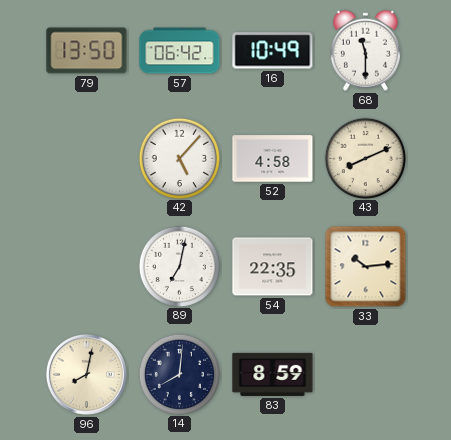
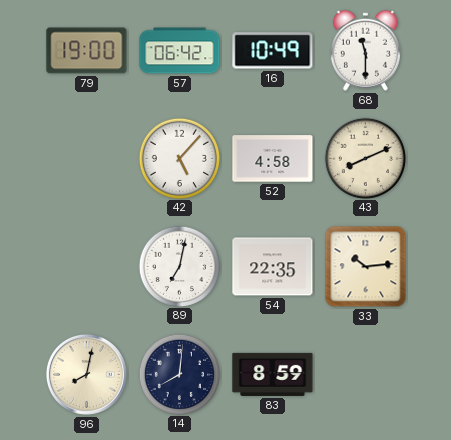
79: 13:50 -> 19:00
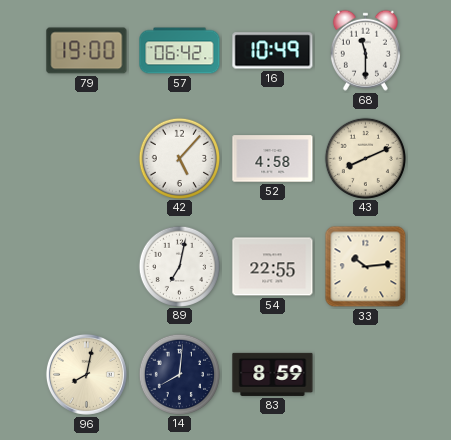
54: 22:35 -> 22:55
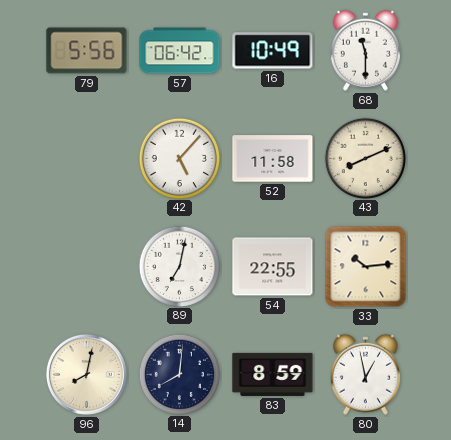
79: 19:00 -> 5:56
52: 4:58 -> 11:58
80: none -> 12:58
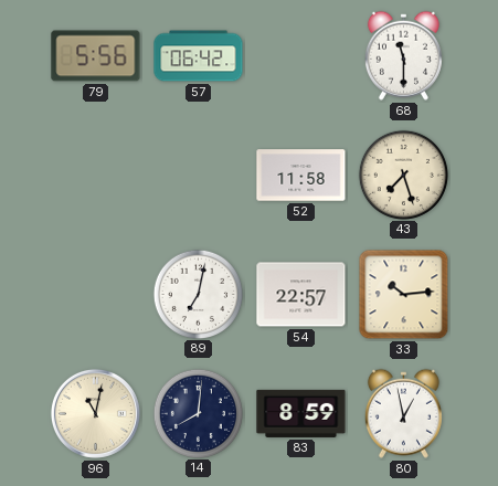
16: 10:49 -> none
42: 5:07 -> none
43: 8:11 -> 7:27
54: 22:55 -> 22:57
96: 8:02 -> 11:02
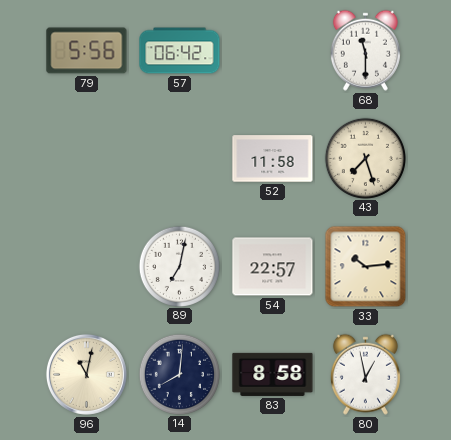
83: 8:59 -> 8:58
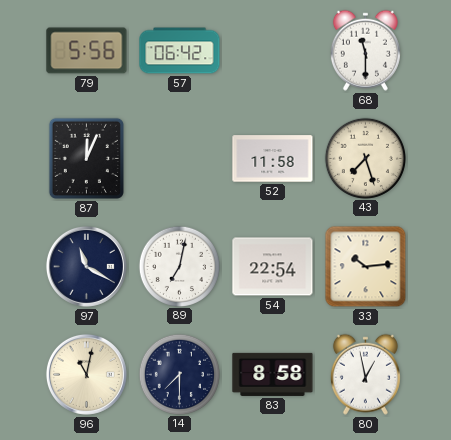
87: none -> 12:04
97: none -> 11:20
54: 22:57 -> 22:54
14: 8:01 -> 7:30
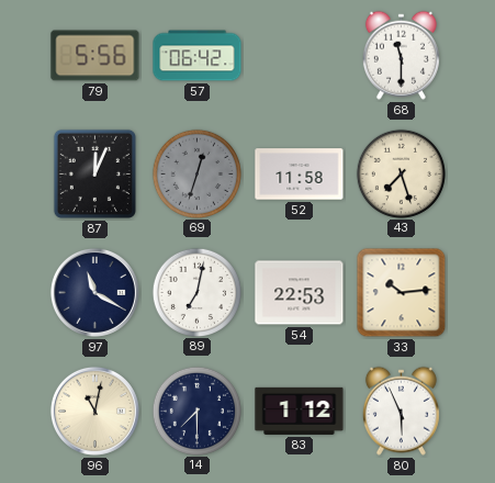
69: none -> 12:33
54: 22:54 -> 22:53
83: 8:58 -> 1:12
80: 12:58 -> 5:56
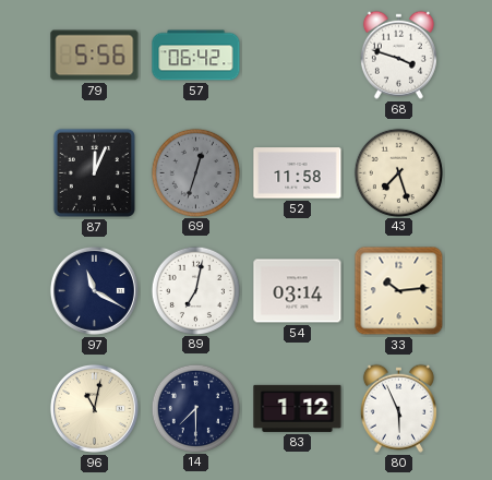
68: 11:30 -> 3:48
54: 22:53 -> 03:14
